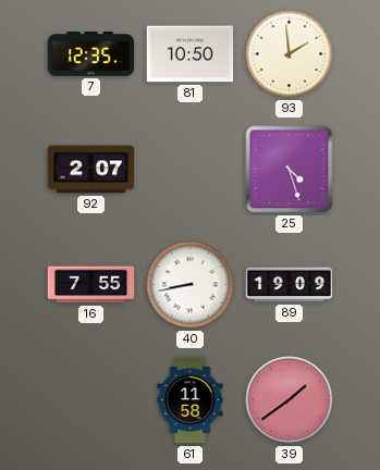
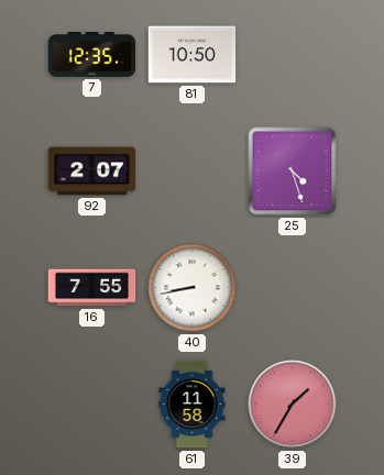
93: 1:59 -> none
89: 19:09 -> none
39: 1:39 -> 1:35
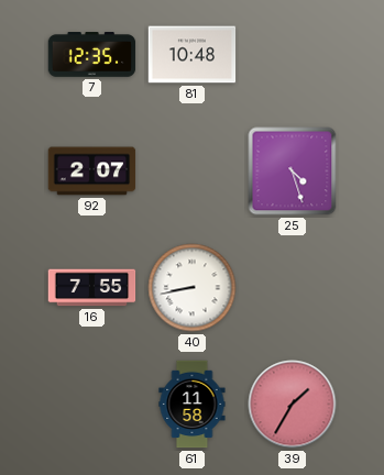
81: 10:50 -> 10:48
